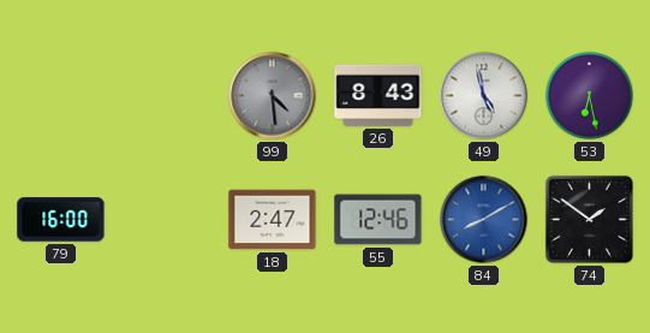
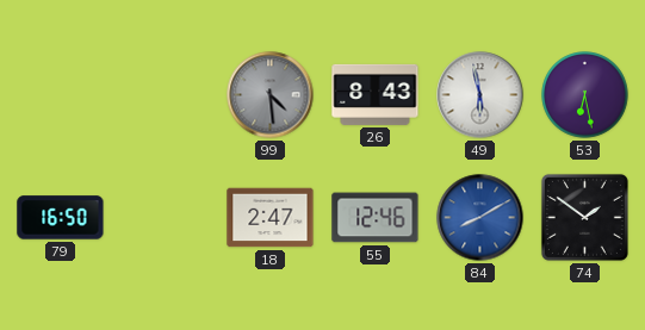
49: 4:58 -> 5:58
79: 16:00 -> 16:50
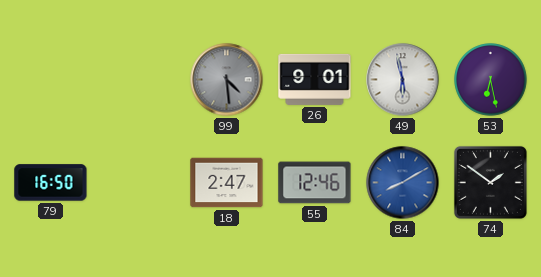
26: 8:43 -> 9:01
